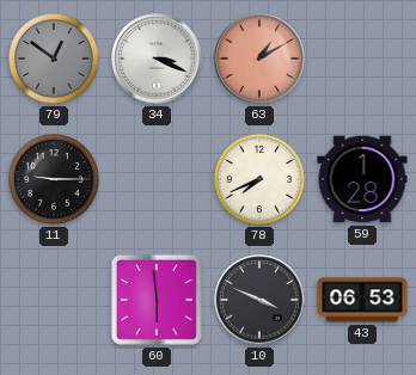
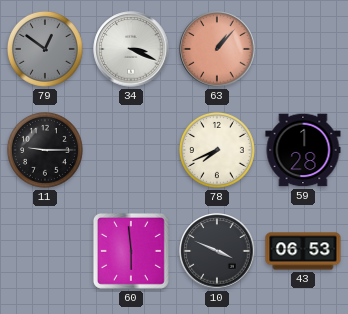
63: 1:10 -> 1:07
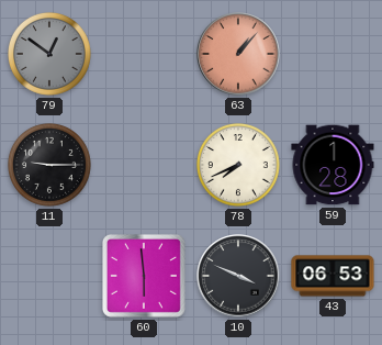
34: 3:19 -> none
